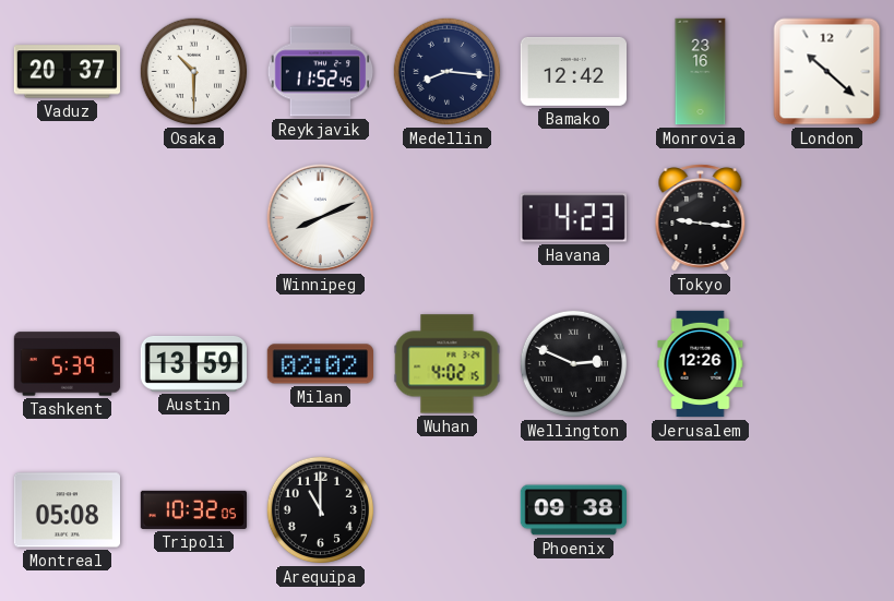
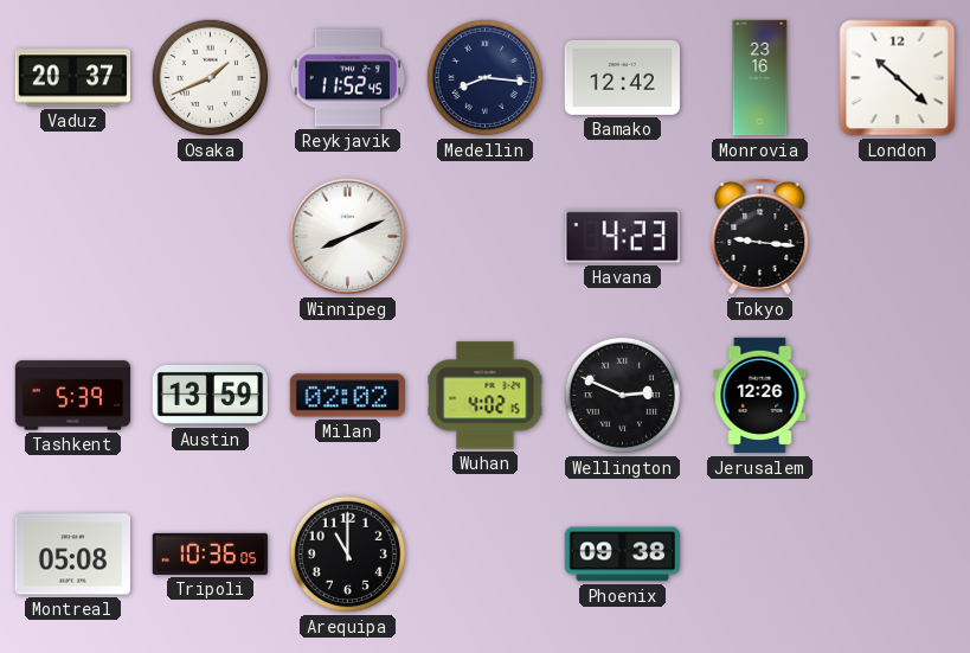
Osaka: 10:30 -> 1:41
Tripoli: 10:32 -> 10:36
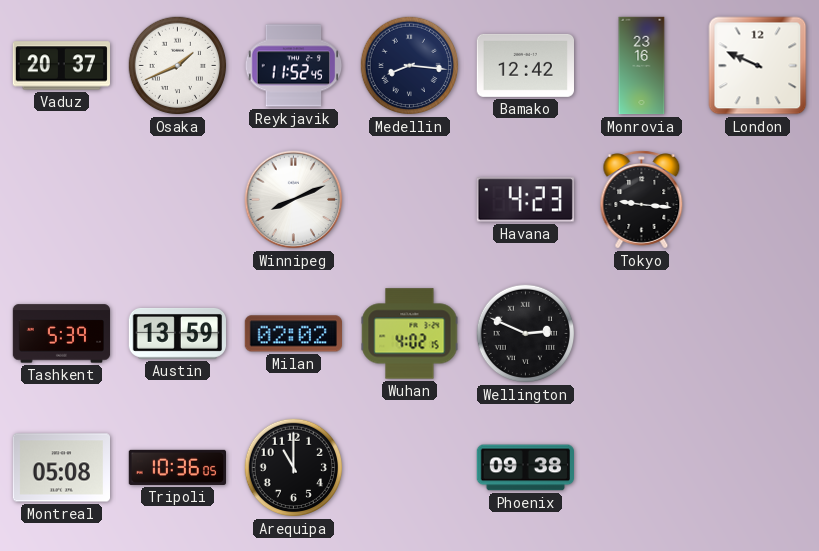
London: 10:22 -> 9:49
Jerusalem: 12:26 -> none
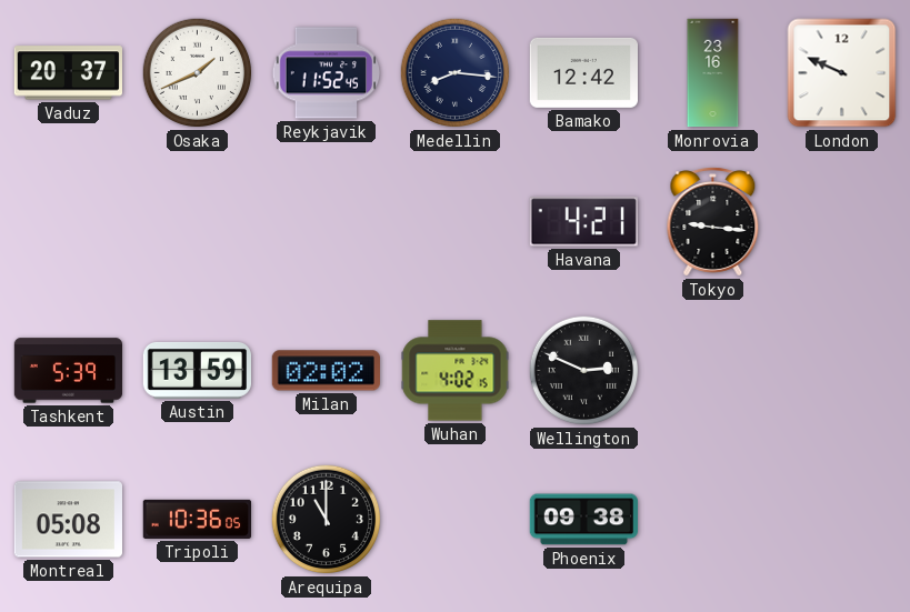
Winnipeg: 8:11 -> none
Havana: 4:23 -> 4:21
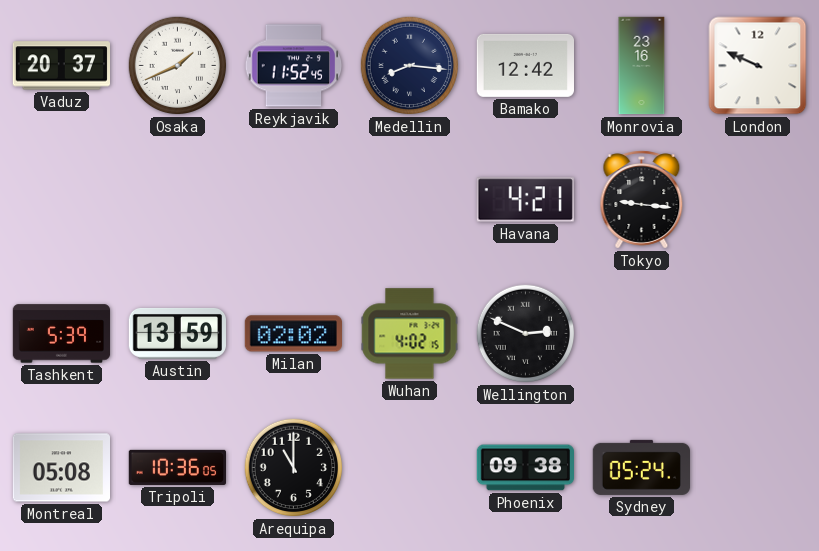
Sydney: none -> 05:24
